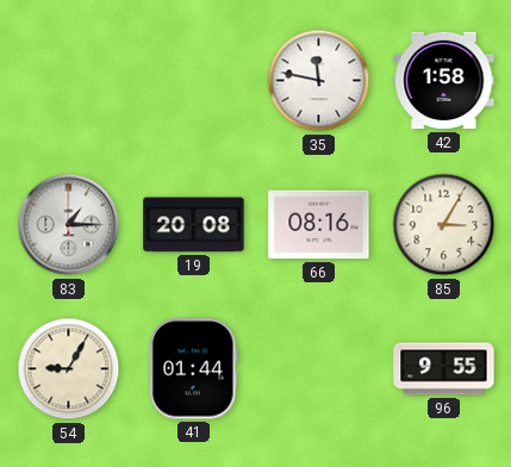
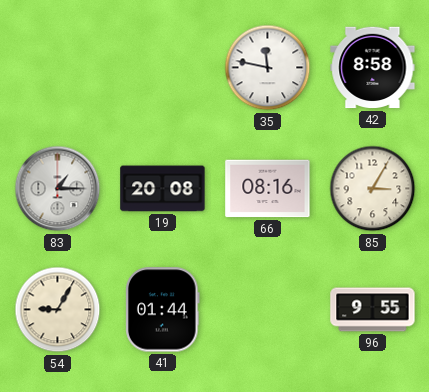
42: 1:58 -> 8:58
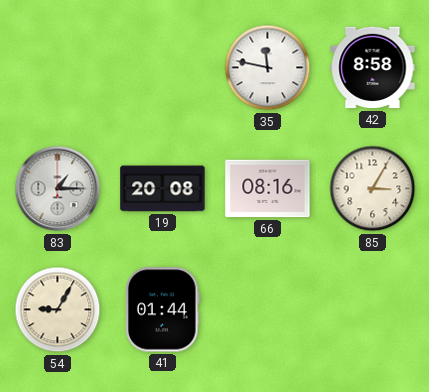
96: 9:55 -> none
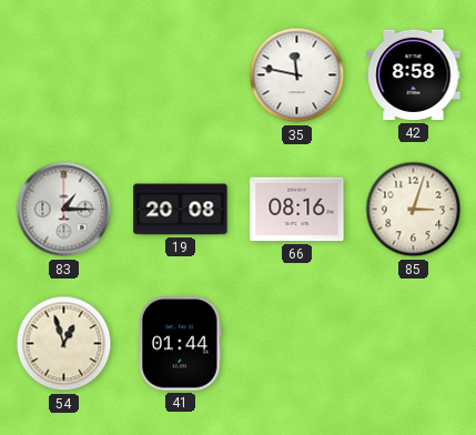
85: 3:05 -> 3:03
54: 9:05 -> 12:57
